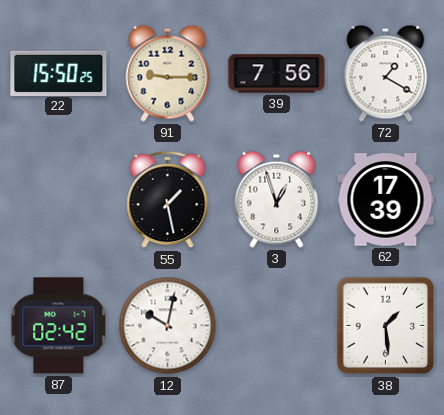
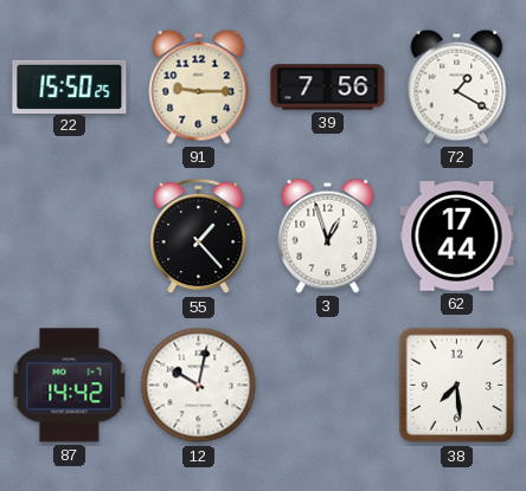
55: 1:28 -> 1:23
62: 17:39 -> 17:44
87: 02:42 -> 14:42
38: 1:29 -> 7:29
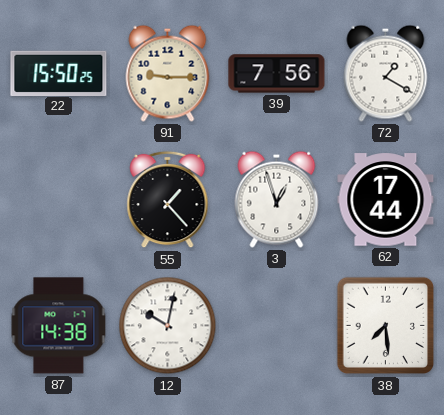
87: 14:42 -> 14:38
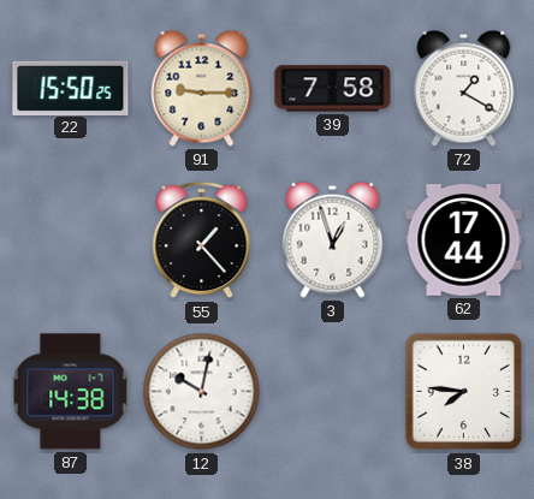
39: 7:56 -> 7:58
38: 7:29 -> 7:46
